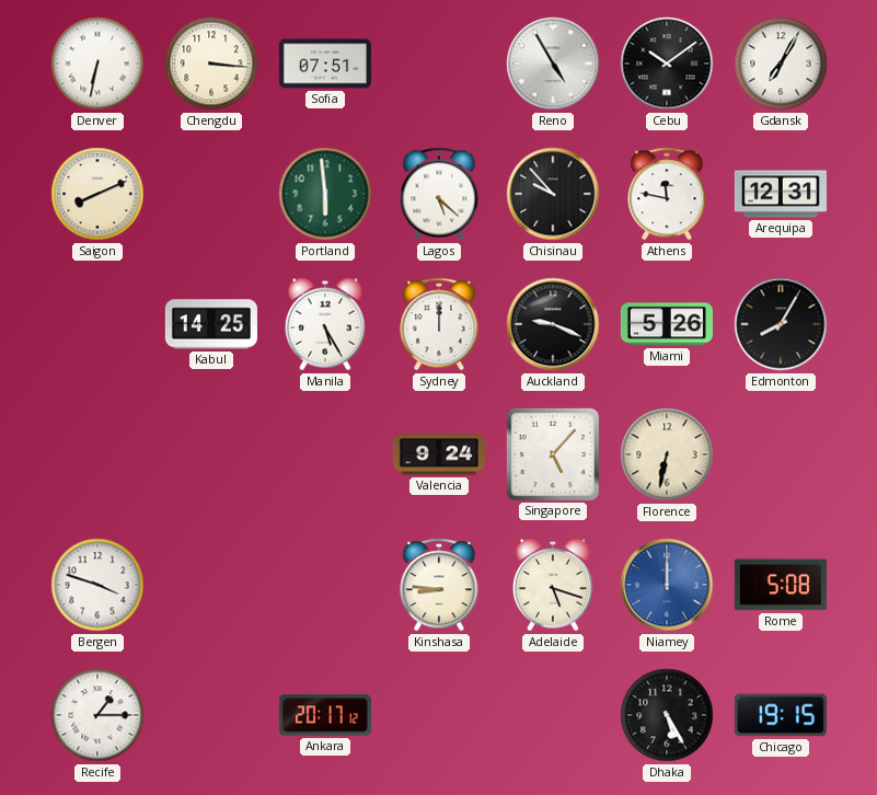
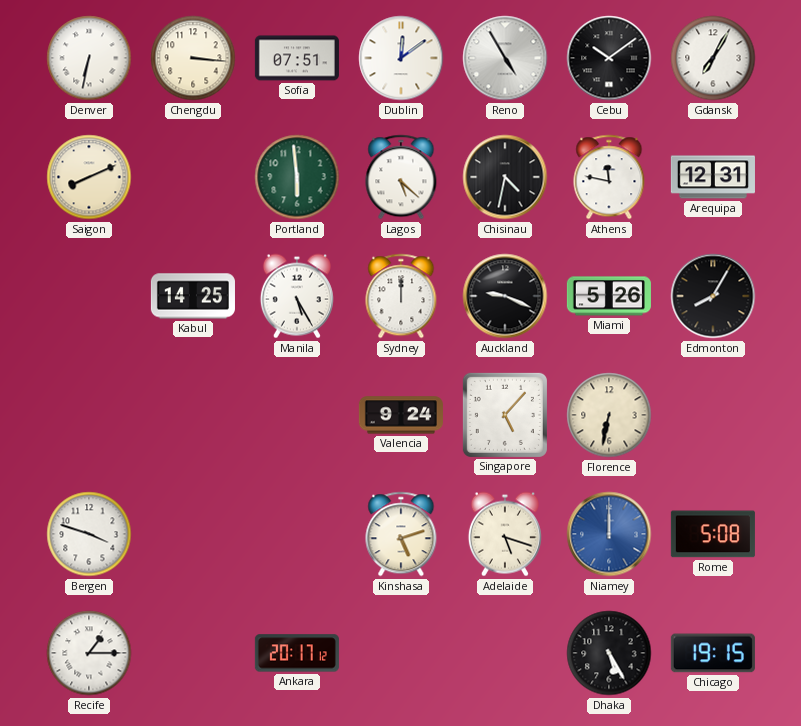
Dublin: none -> 12:09
Chisinau: 9:53 -> 4:32
Kinshasa: 8:46 -> 5:12
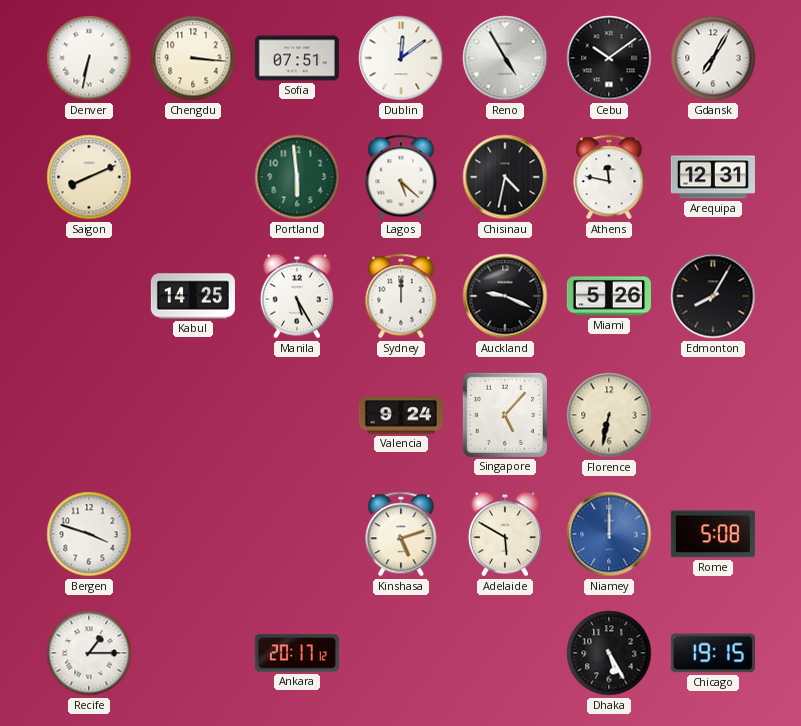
Adelaide: 5:18 -> 5:50
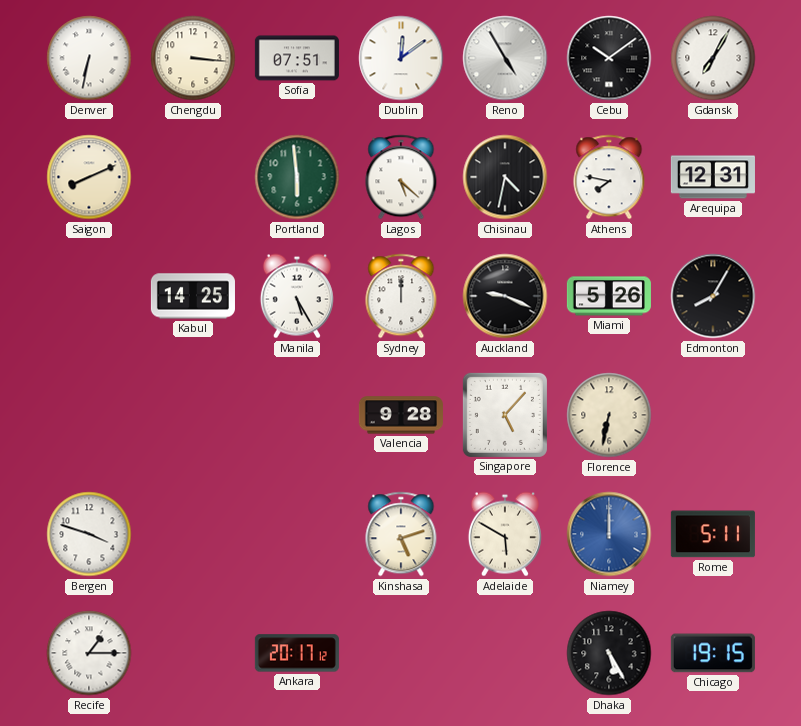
Athens: 11:47 -> 7:47
Valencia: 9:24 -> 9:28
Rome: 5:08 -> 5:11
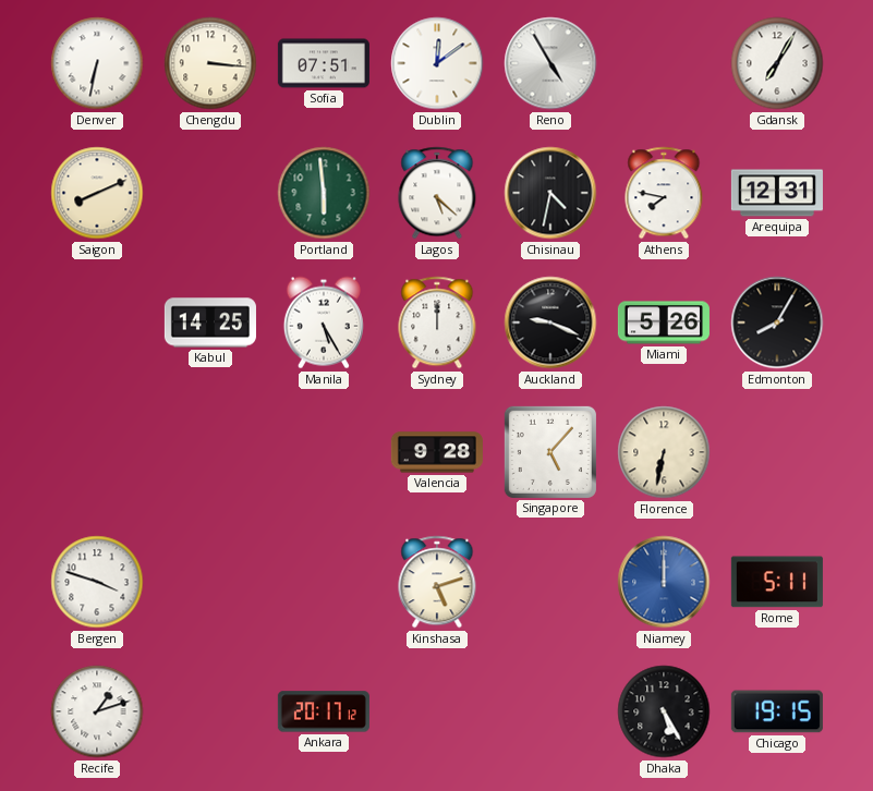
Cebu: 10:09 -> none
Adelaide: 5:50 -> none
Recife: 1:15 -> 1:12
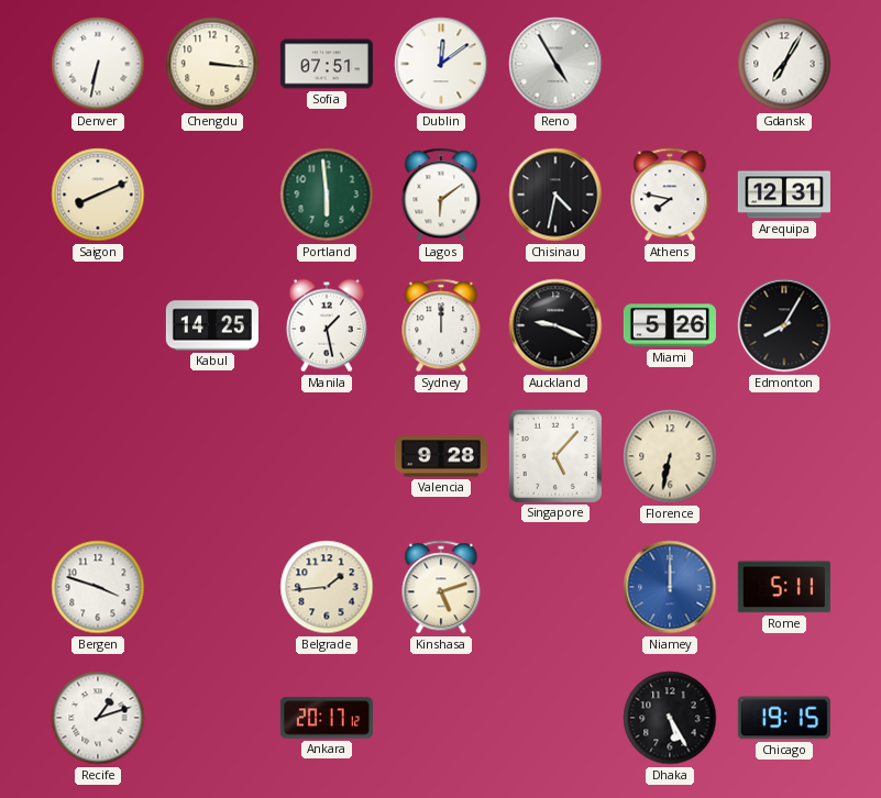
Lagos: 5:22 -> 6:09
Manila: 5:25 -> 1:28
Belgrade: none -> 1:44
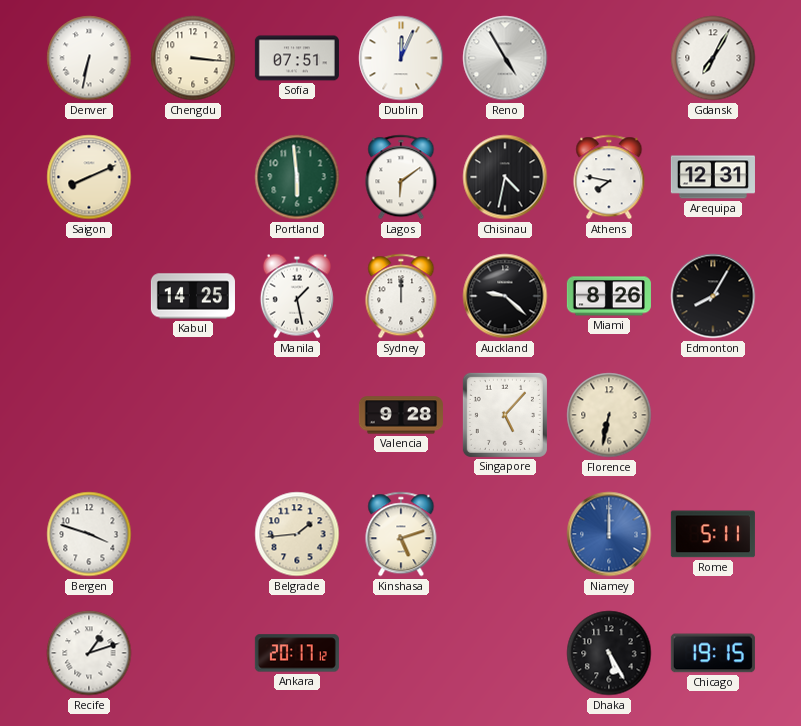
Dublin: 12:09 -> 12:04
Auckland: 9:19 -> 9:22
Miami: 5:26 -> 8:26
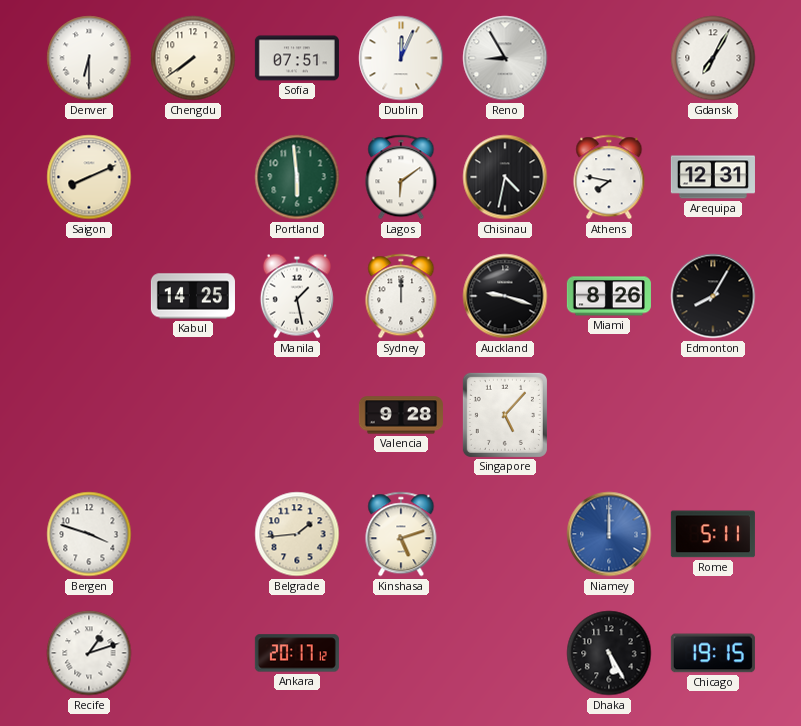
Denver: 6:32 -> 6:30
Chengdu: 3:16 -> 7:39
Reno: 4:55 -> 8:55
Auckland: 9:22 -> 9:18
Florence: 6:32 -> none
